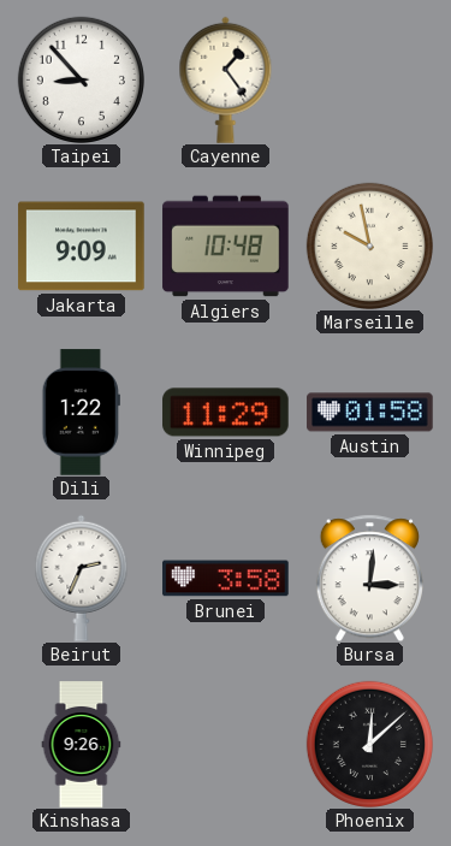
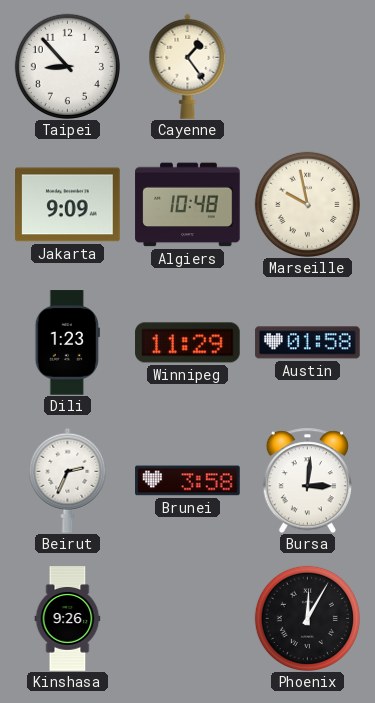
Dili: 1:22 -> 1:23
Phoenix: 12:08 -> 12:05
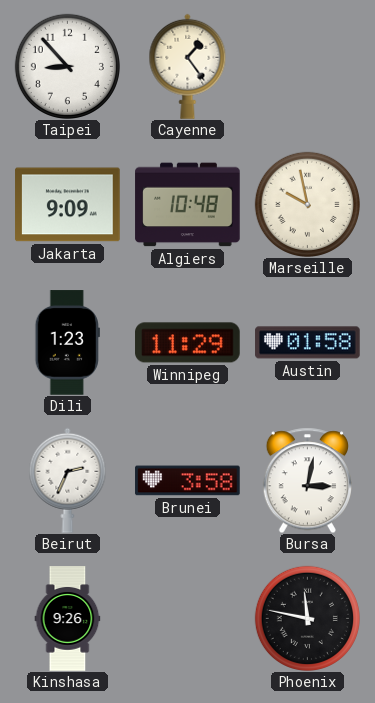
Bursa: 3:01 -> 3:02
Phoenix: 12:05 -> 11:47
